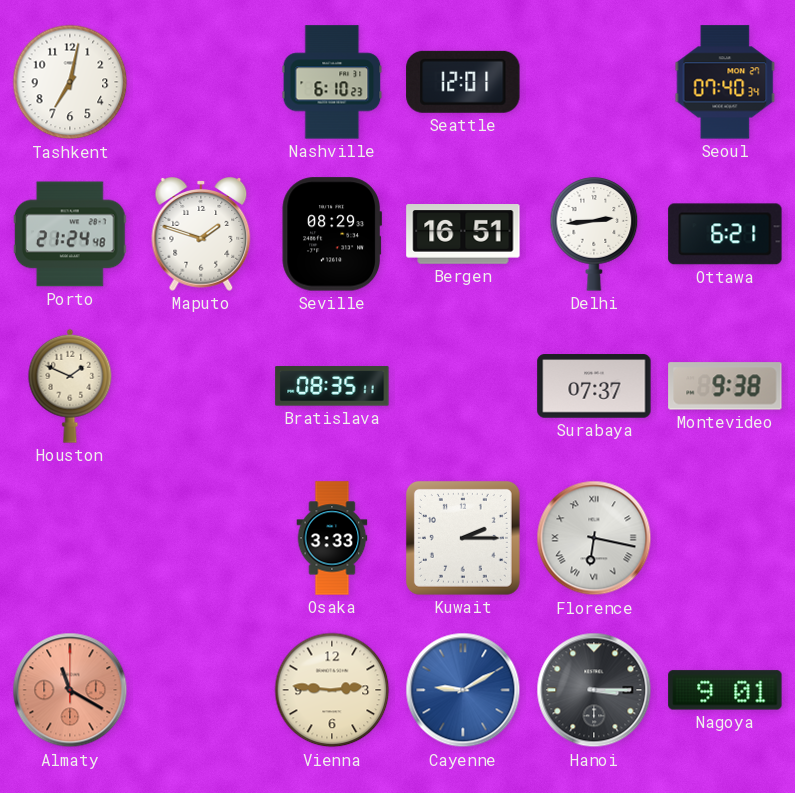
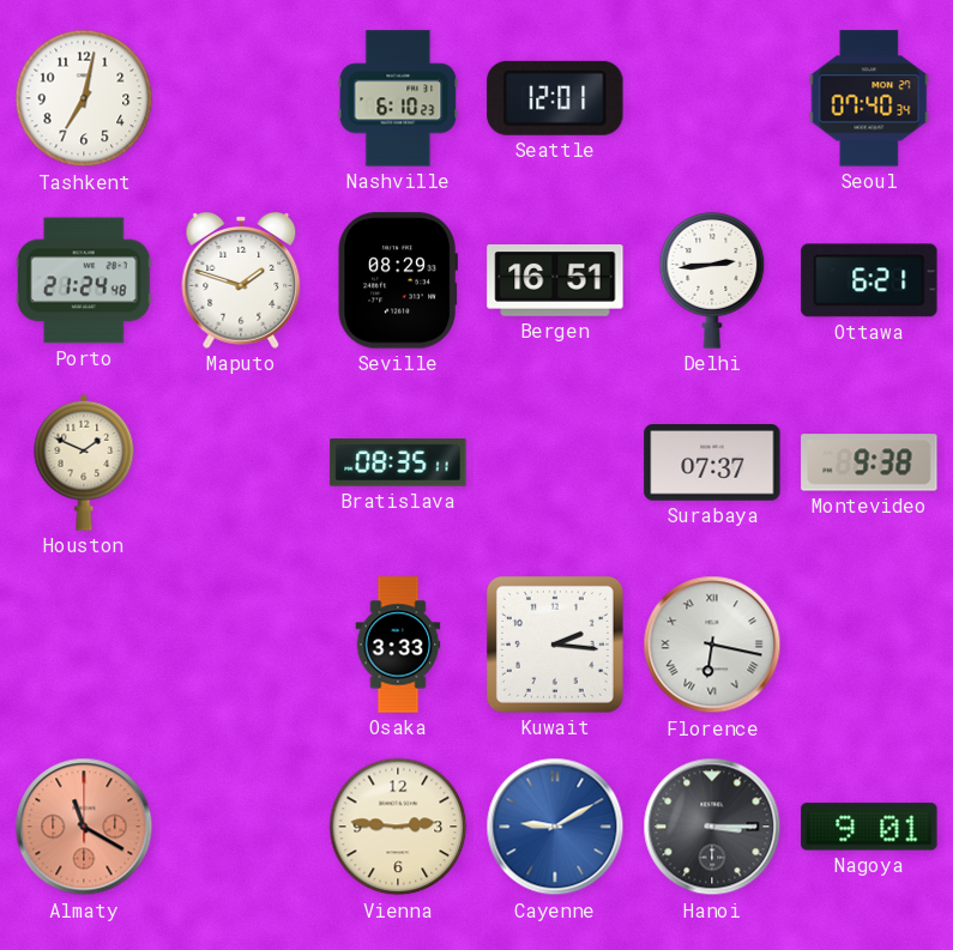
Kuwait: 2:15 -> 2:16
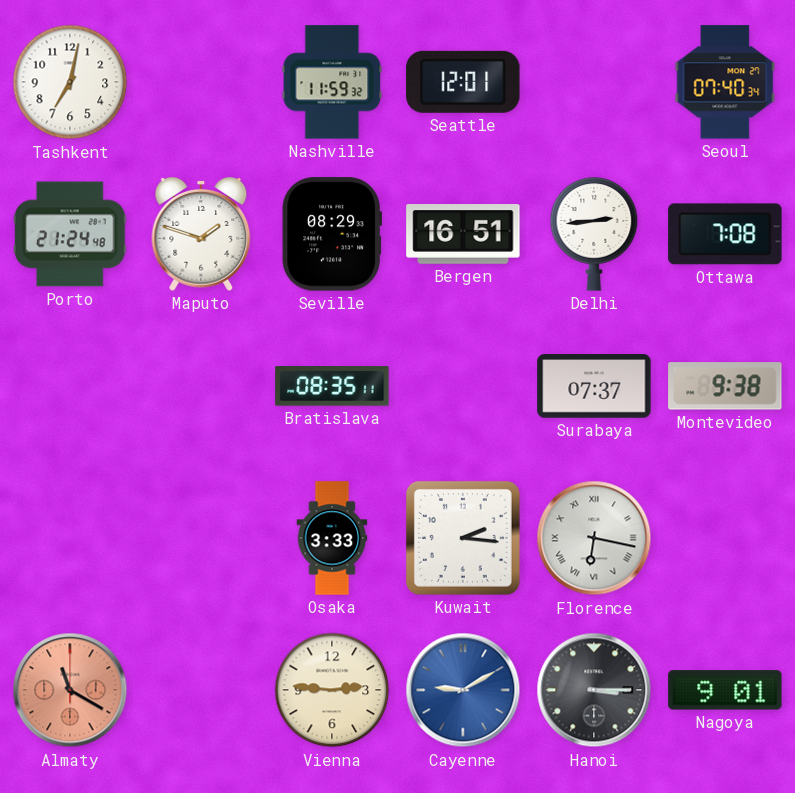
Nashville: 6:10 -> 11:59
Ottawa: 6:21 -> 7:08
Houston: 1:49 -> none
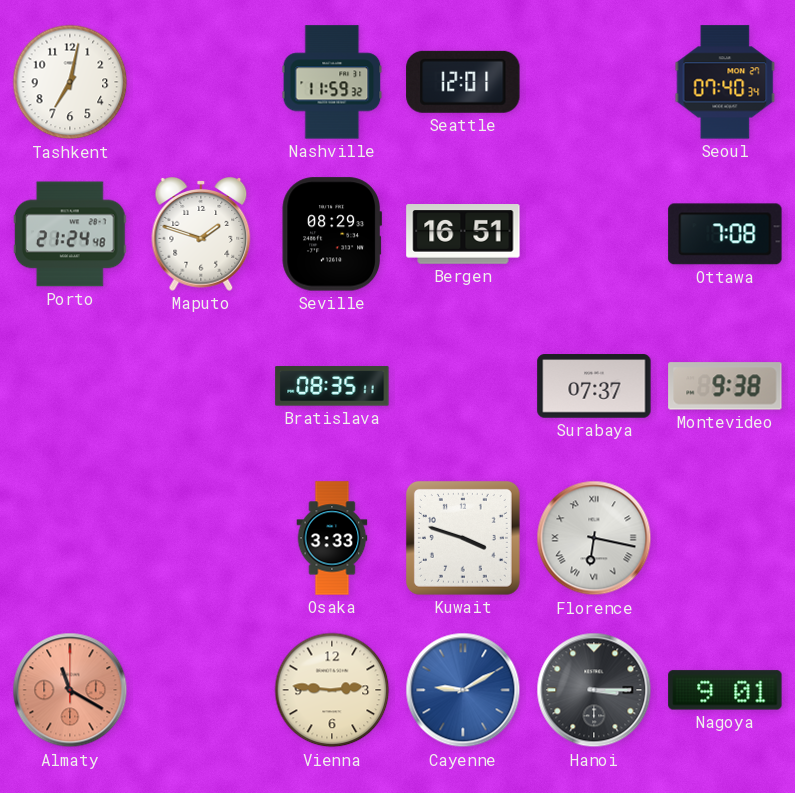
Delhi: 2:44 -> none
Kuwait: 2:16 -> 3:48
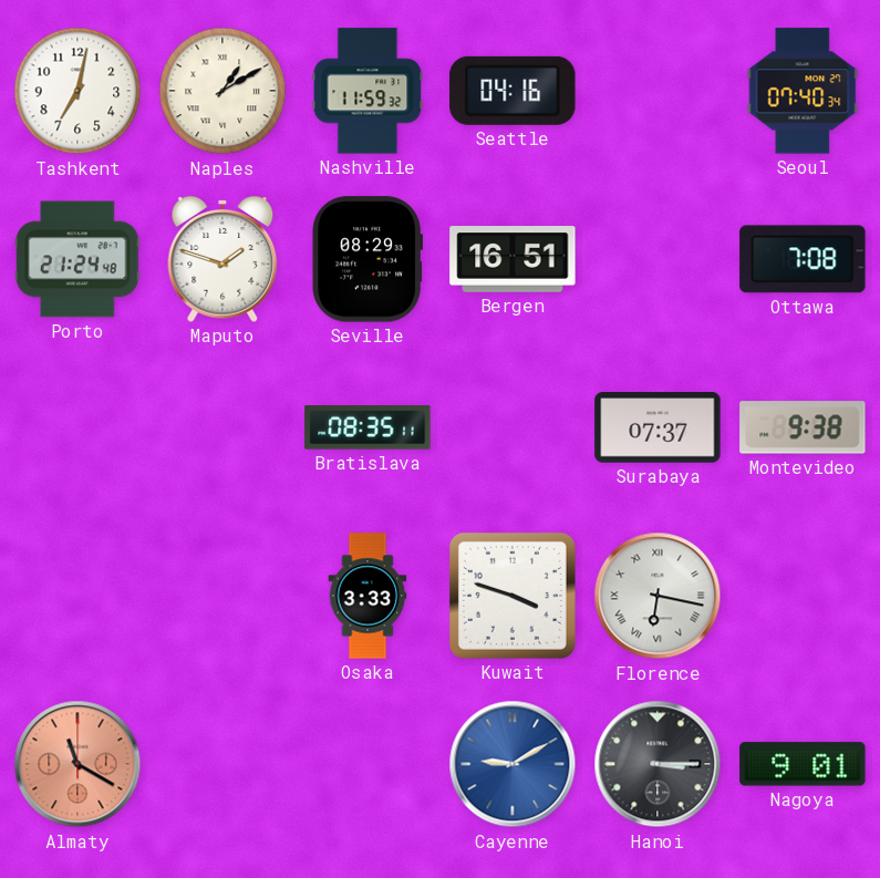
Naples: none -> 1:10
Seattle: 12:01 -> 04:16
Vienna: 2:46 -> none
